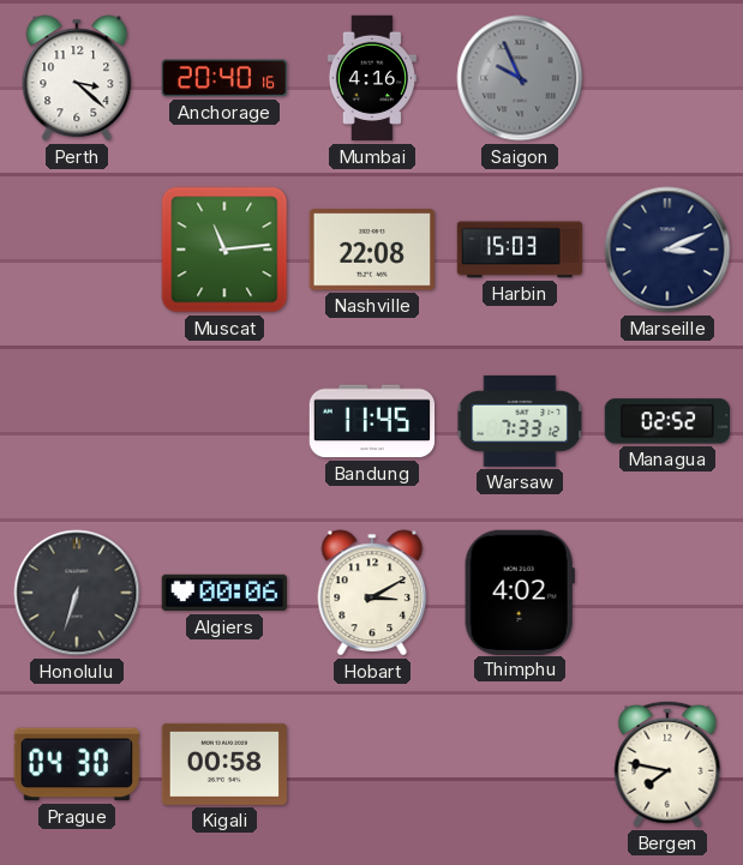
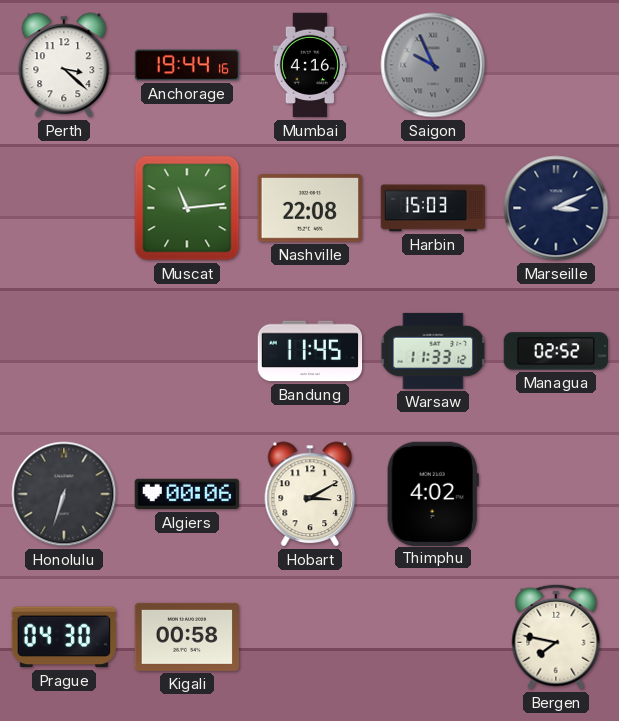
Anchorage: 20:40 -> 19:44
Warsaw: 7:33 -> 11:33
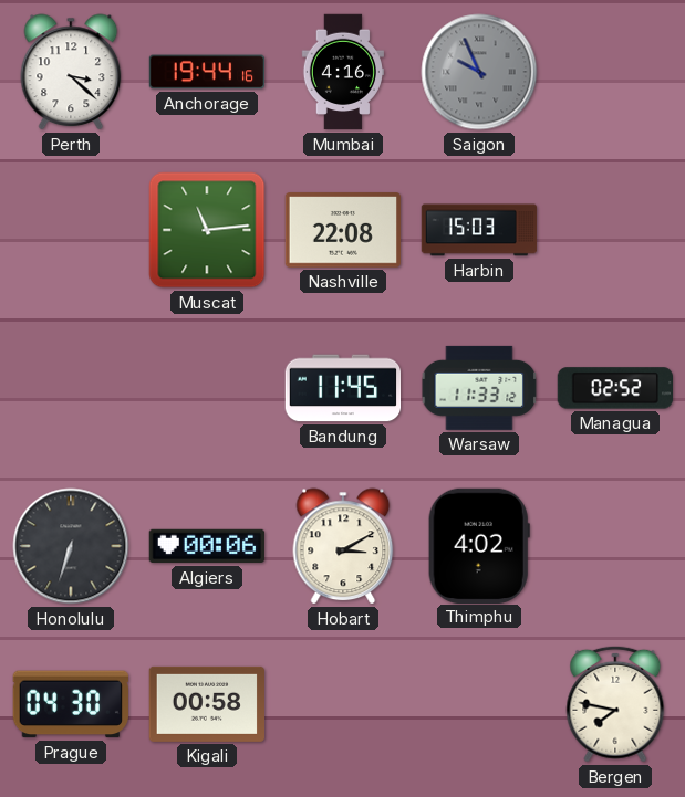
Marseille: 3:11 -> none
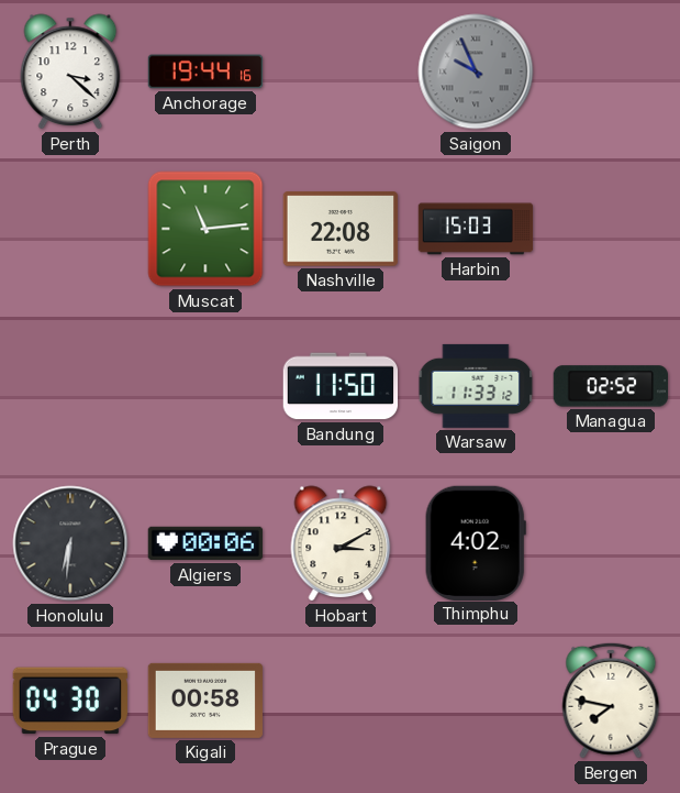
Mumbai: 4:16 -> none
Bandung: 11:45 -> 11:50
Honolulu: 6:33 -> 6:31
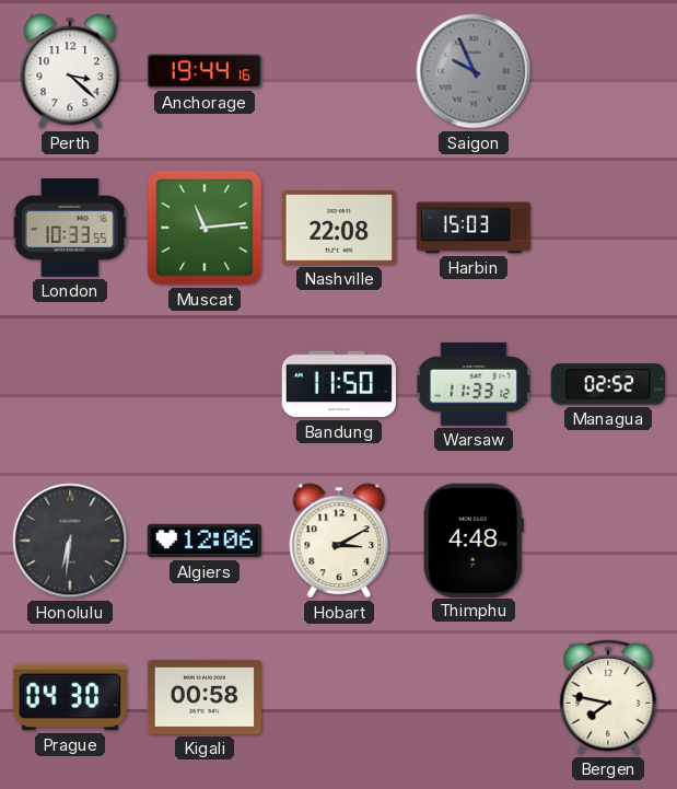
London: none -> 10:33
Algiers: 00:06 -> 12:06
Thimphu: 4:02 -> 4:48
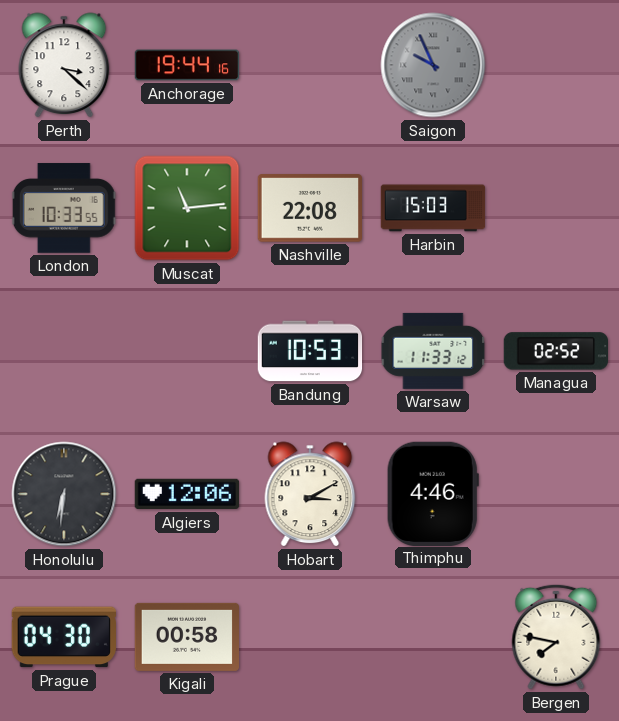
Bandung: 11:50 -> 10:53
Thimphu: 4:48 -> 4:46
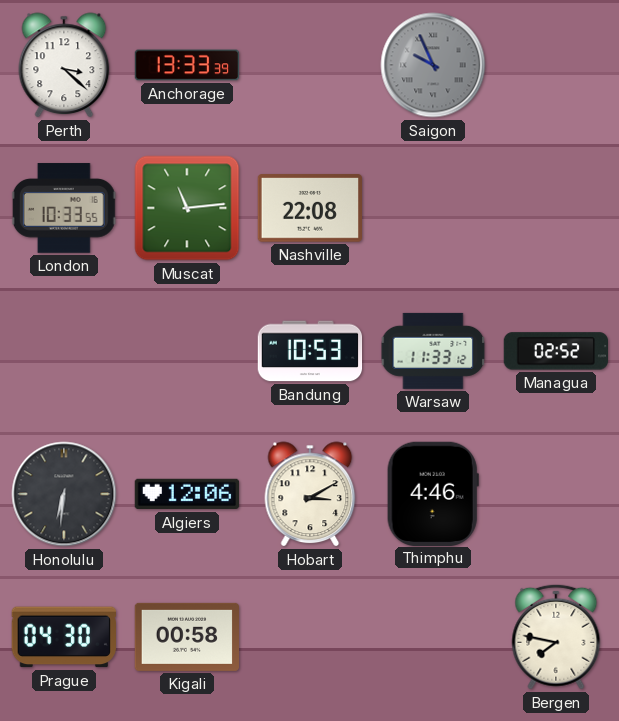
Anchorage: 19:44 -> 13:33
Harbin: 15:03 -> none
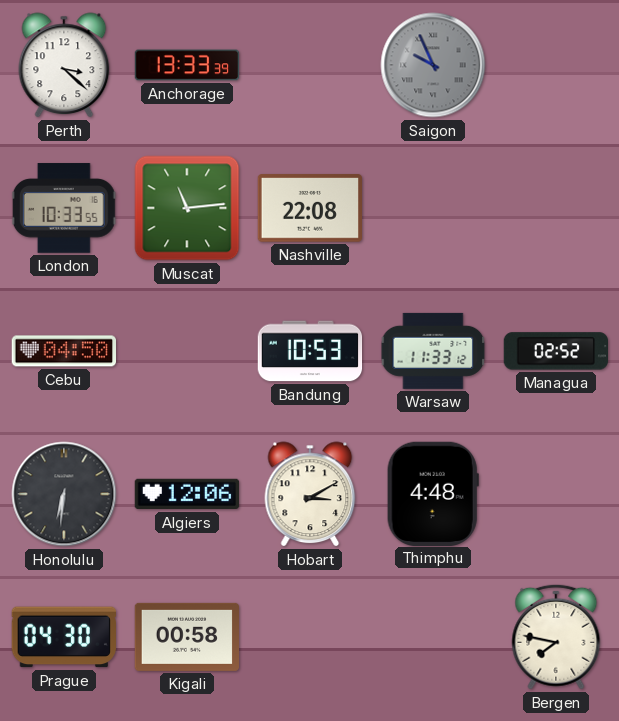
Cebu: none -> 04:50
Thimphu: 4:46 -> 4:48
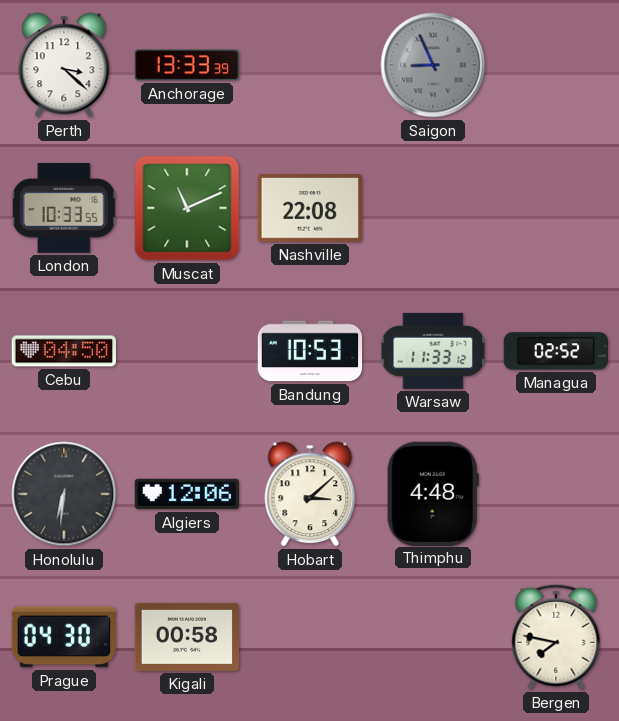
Saigon: 9:56 -> 8:56
Muscat: 11:14 -> 11:11
Hobart: 3:10 -> 3:08
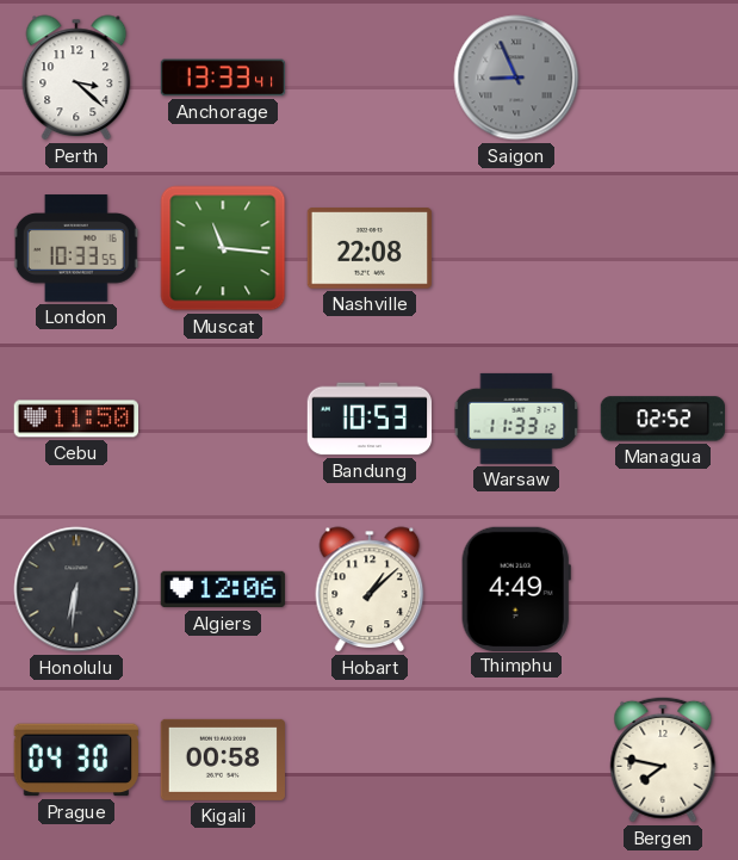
Anchorage: 13:33:39 -> 13:33:41
Muscat: 11:11 -> 11:16
Cebu: 04:50 -> 11:50
Hobart: 3:08 -> 1:08
Thimphu: 4:48 -> 4:49
